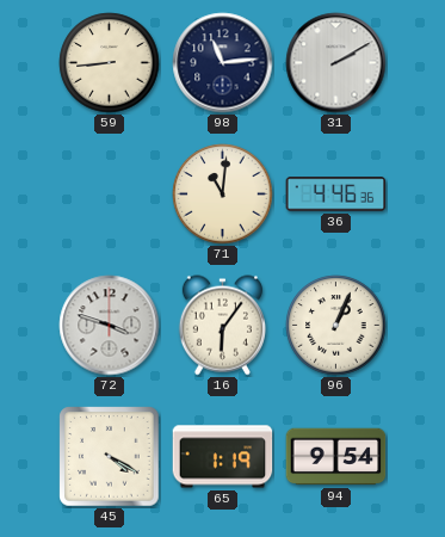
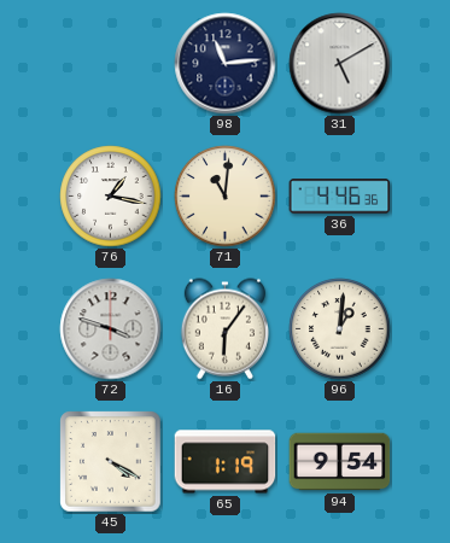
59: 8:44 -> none
31: 2:10 -> 5:10
76: none -> 1:17
96: 1:04 -> 1:01
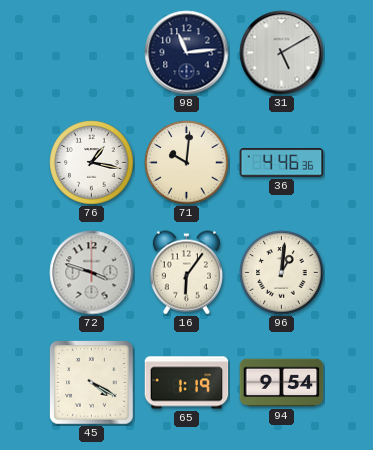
71: 11:01 -> 10:01
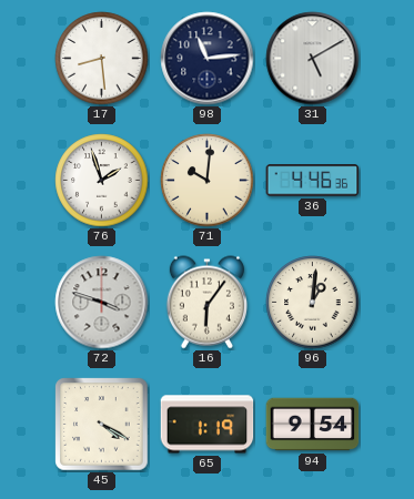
17: none -> 8:29
76: 1:17 -> 1:57
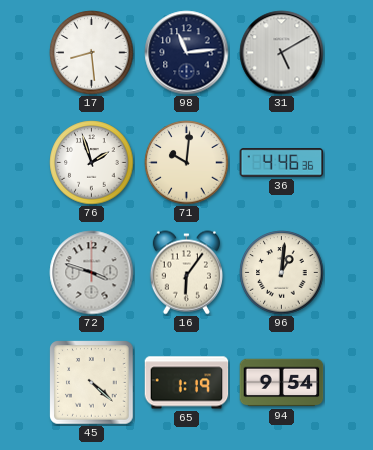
45: 4:20 -> 4:22
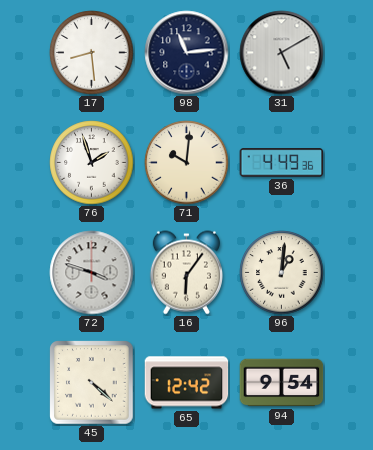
36: 4:46 -> 4:49
65: 1:19 -> 12:42
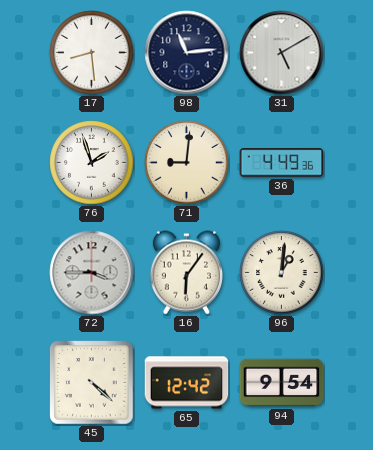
71: 10:01 -> 9:01
72: 3:48 -> 3:45
